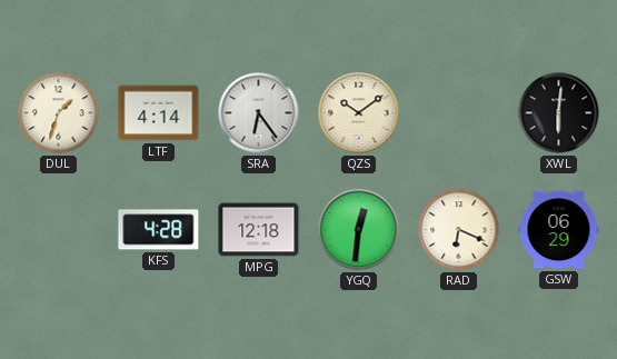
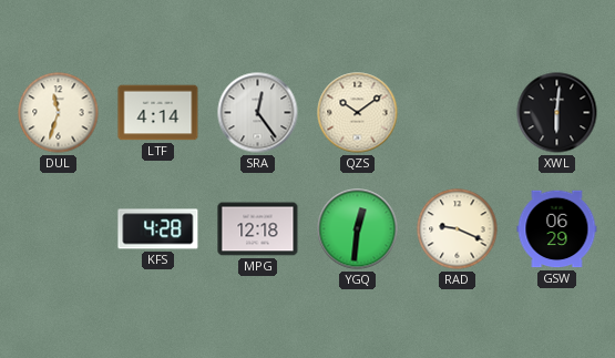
DUL: 1:33 -> 11:33
SRA: 6:24 -> 12:24
RAD: 6:19 -> 9:19
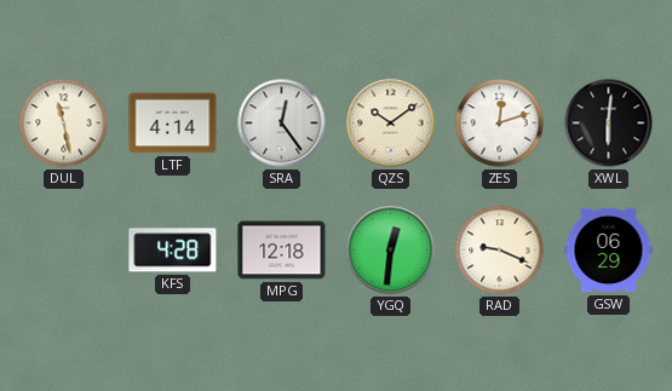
DUL: 11:33 -> 11:28
ZES: none -> 12:12
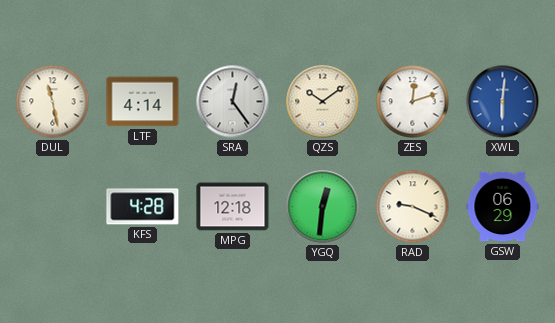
XWL dial: black -> blue
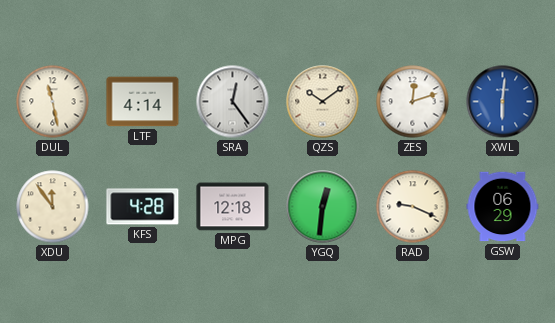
XDU: none -> 11:54
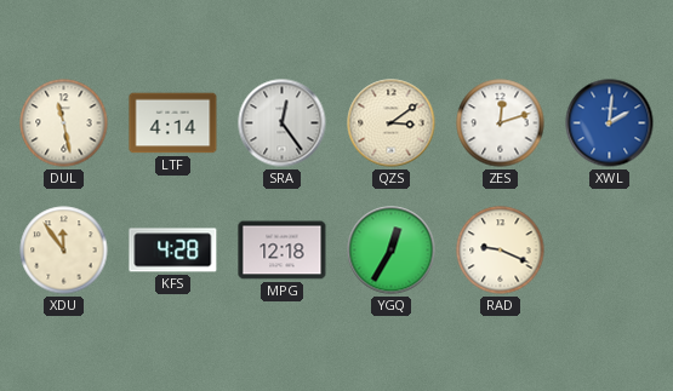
QZS: 10:09 -> 3:09
XWL: 6:01 -> 2:01
YGQ: 12:31 -> 12:35
GSW: 06:29 -> none
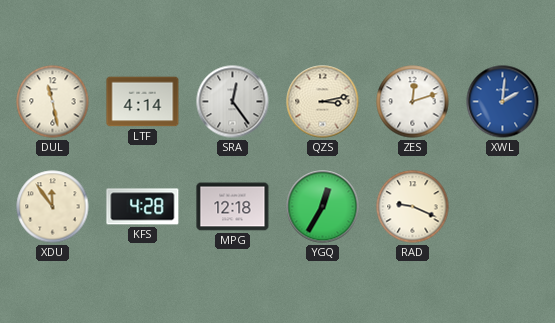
QZS: 3:09 -> 3:13
